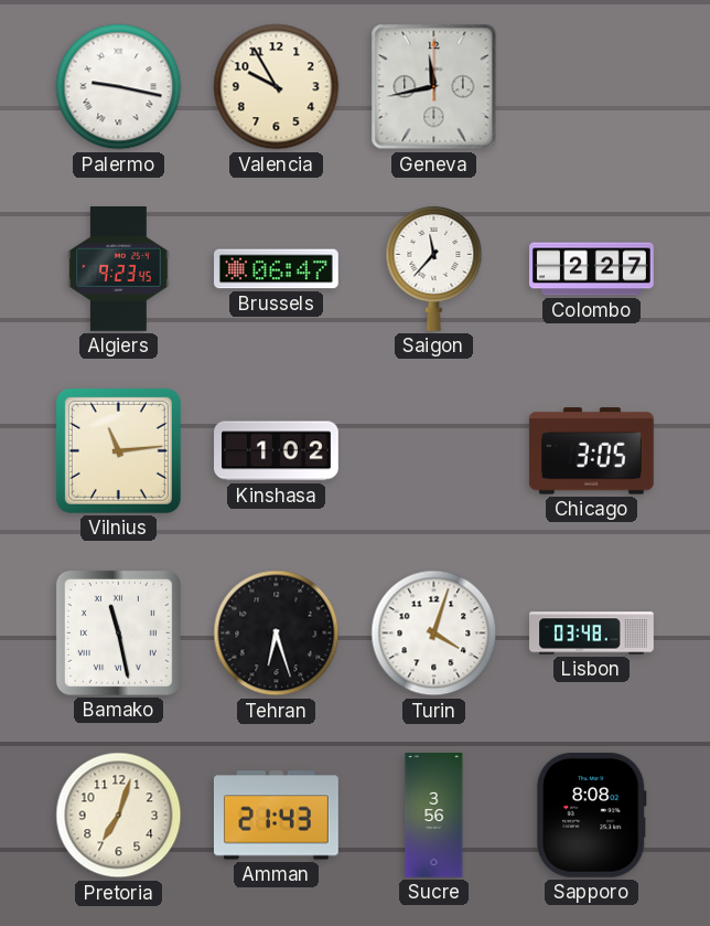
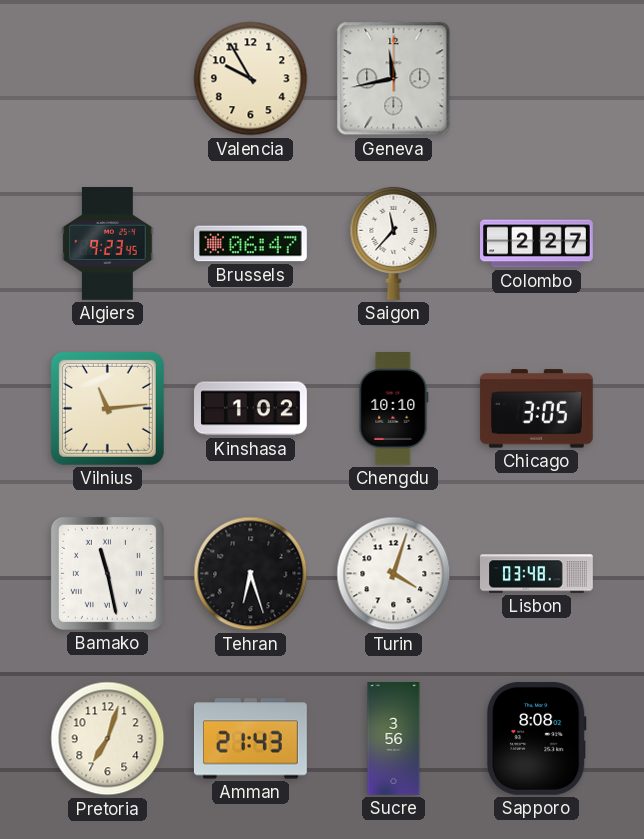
Palermo: 9:17 -> none
Chengdu: none -> 10:10
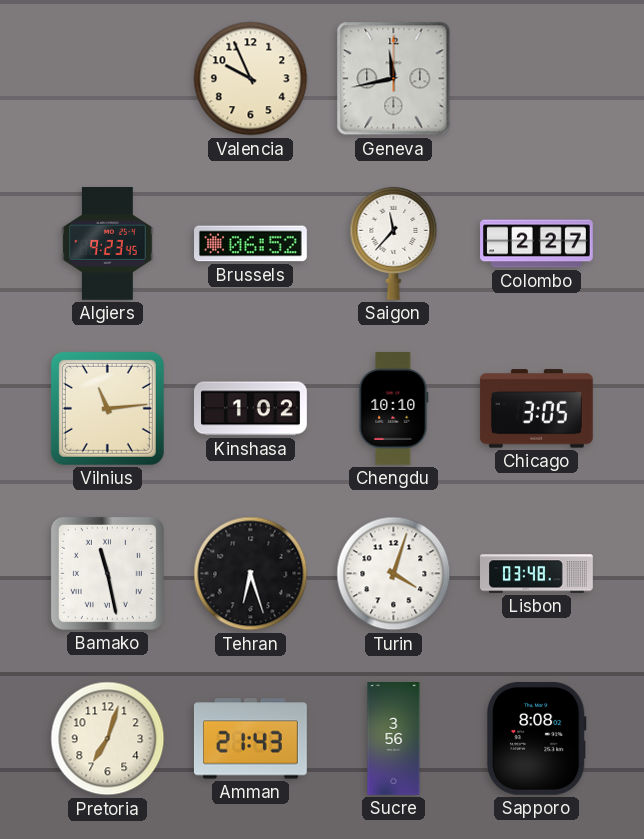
Valencia: 9:55 -> 9:56
Brussels: 06:47 -> 06:52
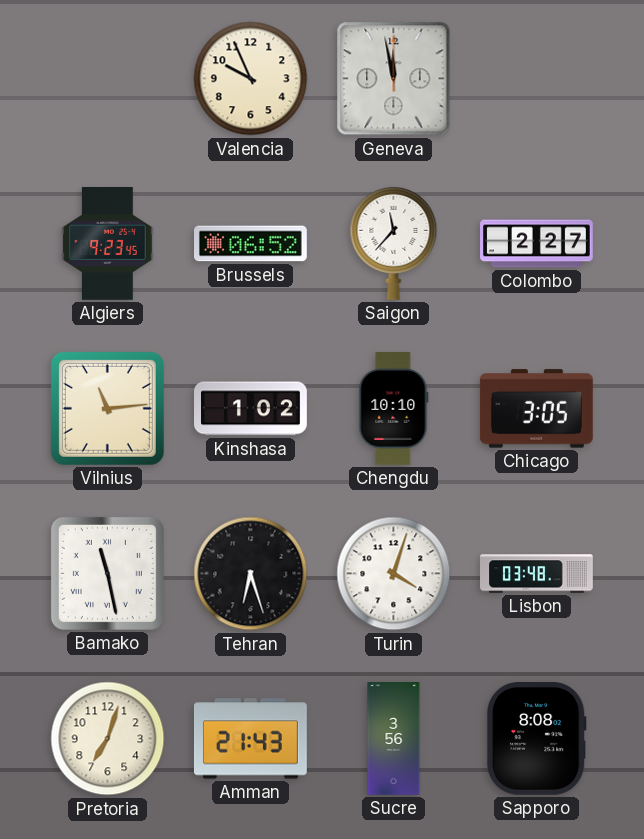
Geneva: 11:43 -> 11:58
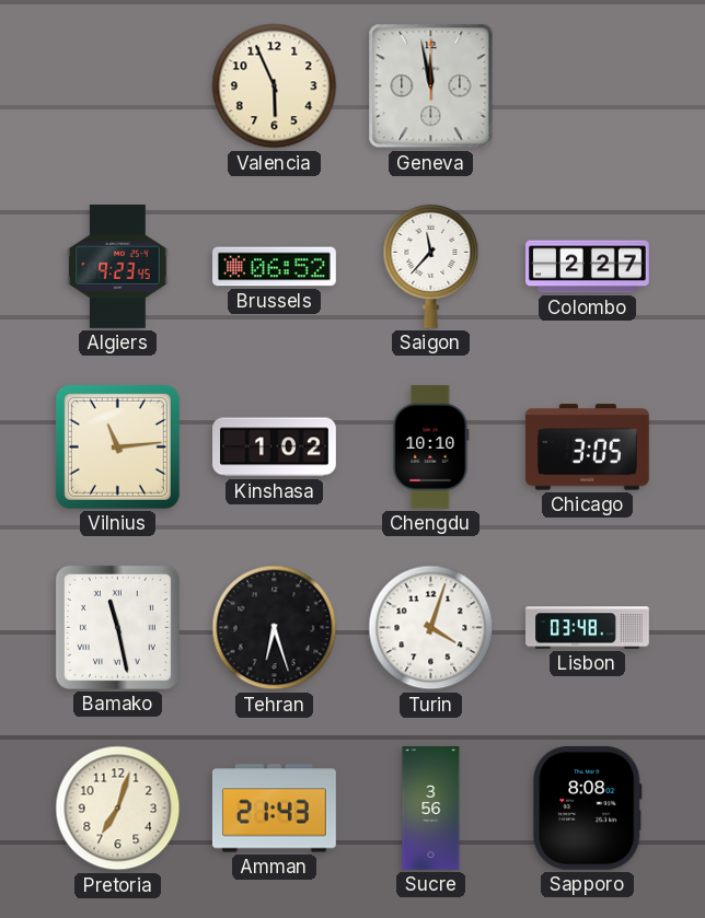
Valencia: 9:56 -> 5:56
